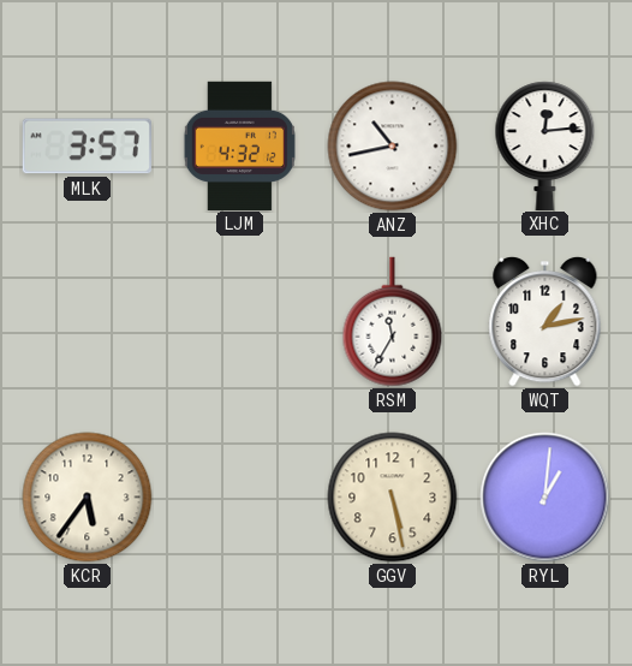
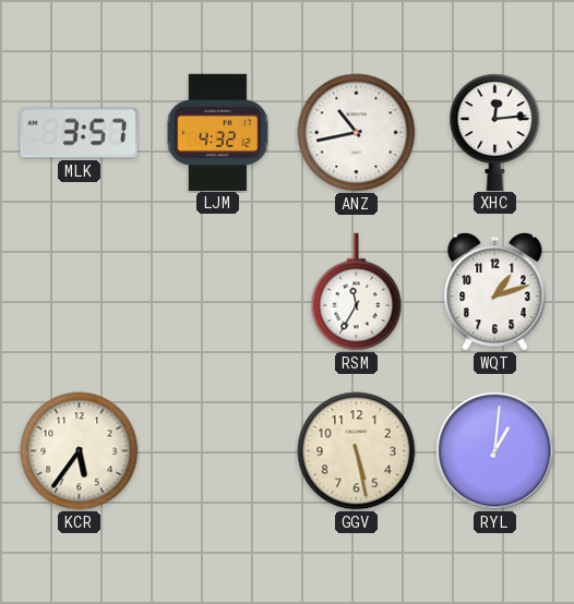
WQT: 1:13 -> 1:12
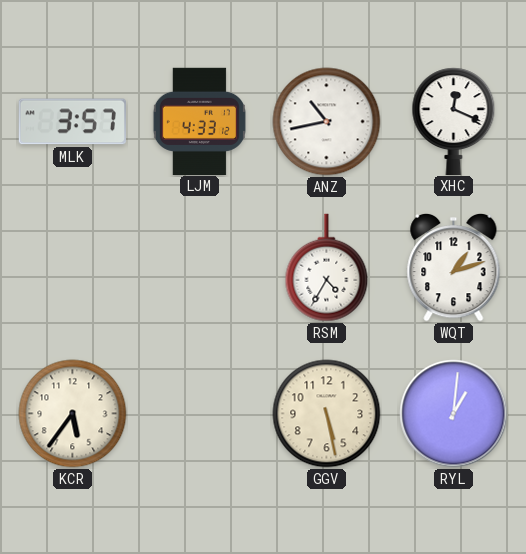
LJM: 4:32 -> 4:33
XHC: 12:14 -> 12:19
RSM: 11:35 -> 4:35
